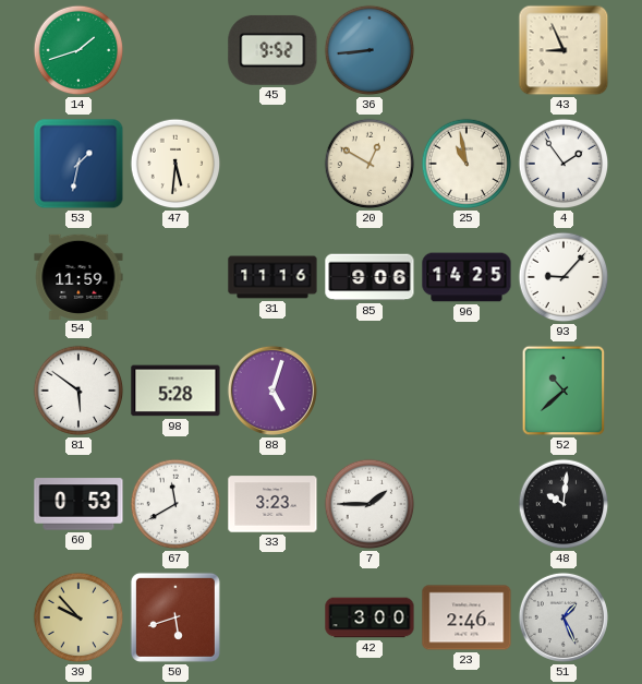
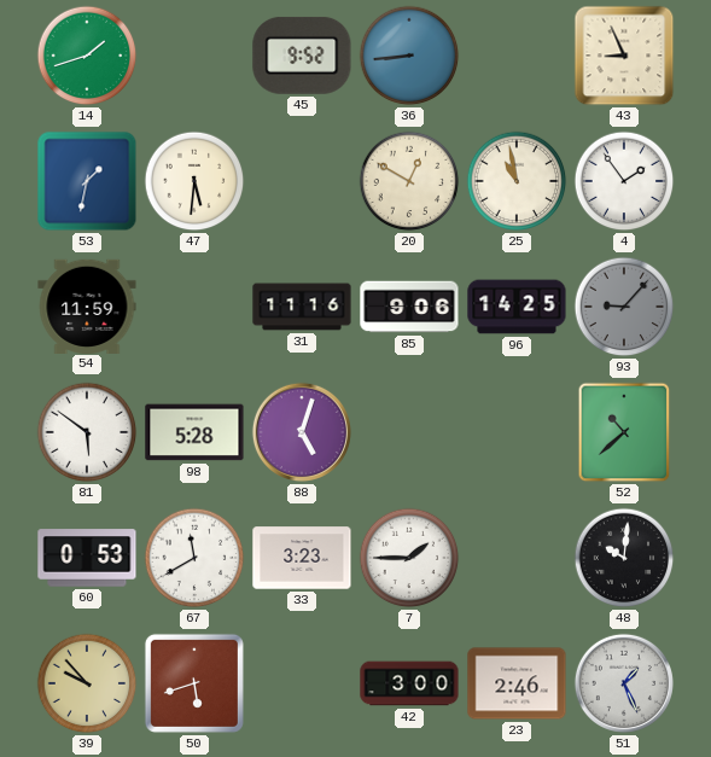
93 dial: white -> grey
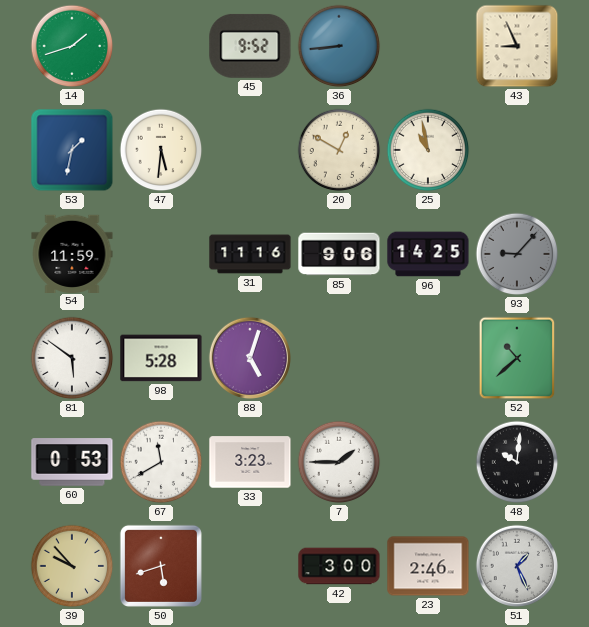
4: 1:54 -> none
